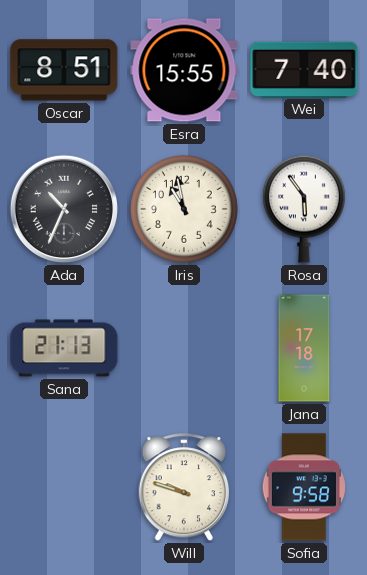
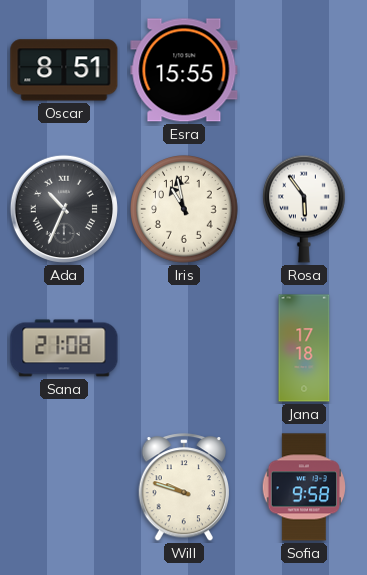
Wei: 7:40 -> none
Sana: 21:13 -> 21:08
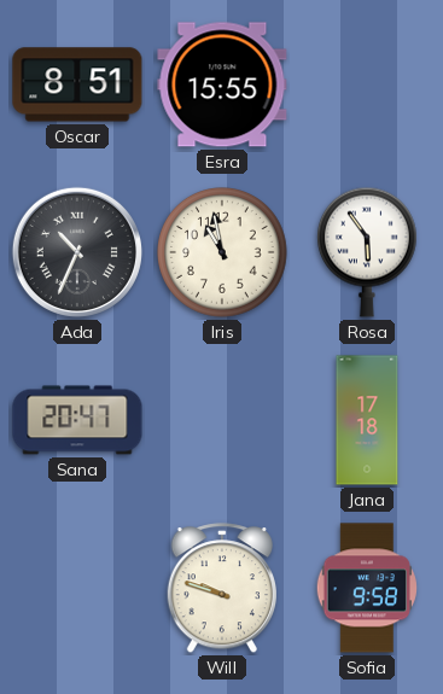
Sana: 21:08 -> 20:47
